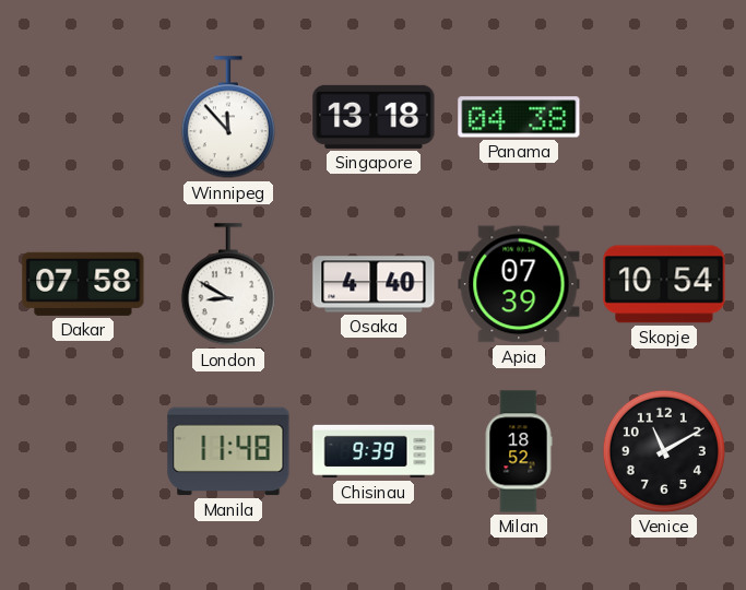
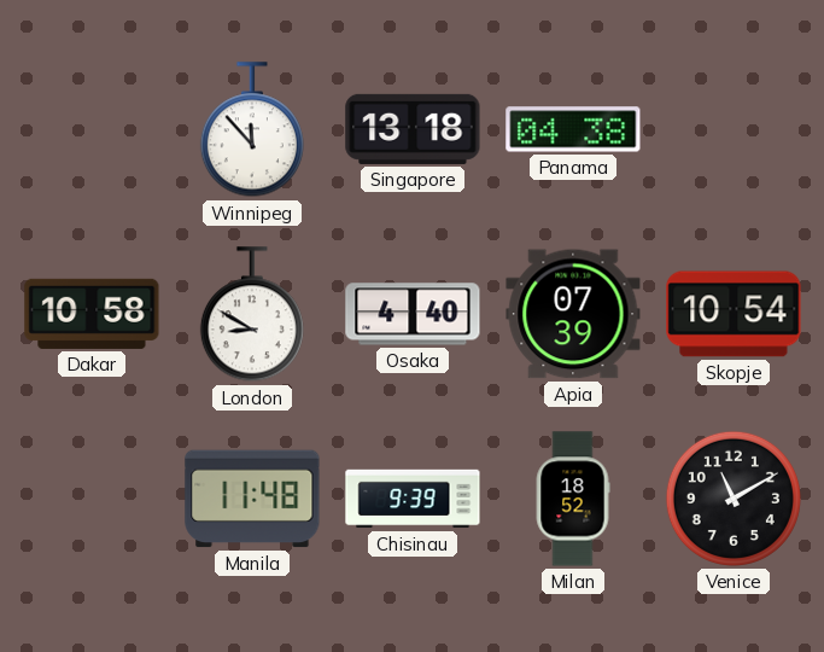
Dakar: 07:58 -> 10:58
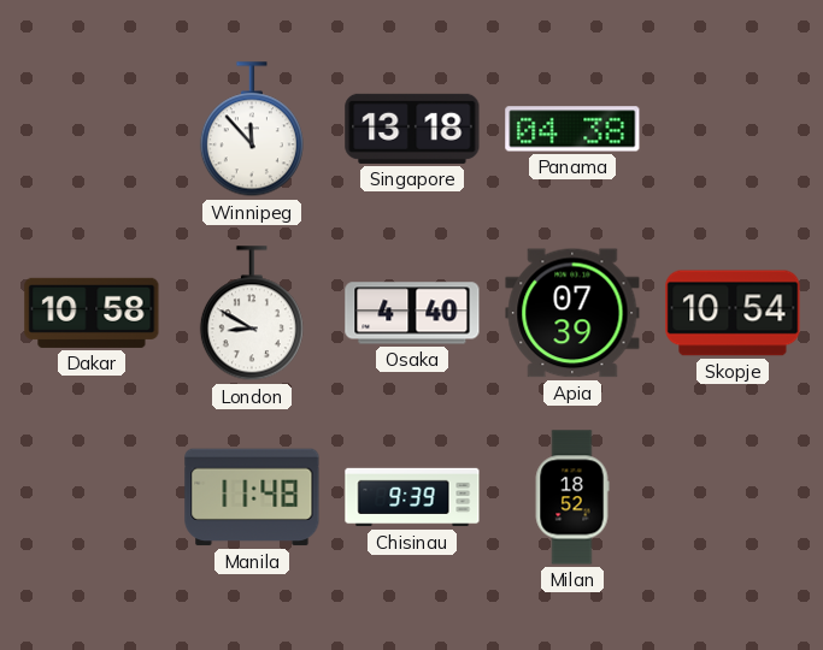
Venice: 11:10 -> none
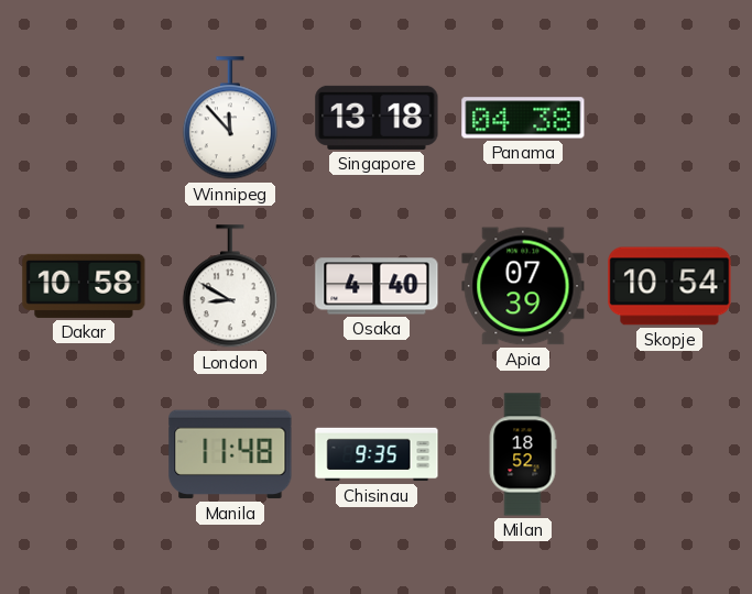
Chisinau: 9:39 -> 9:35
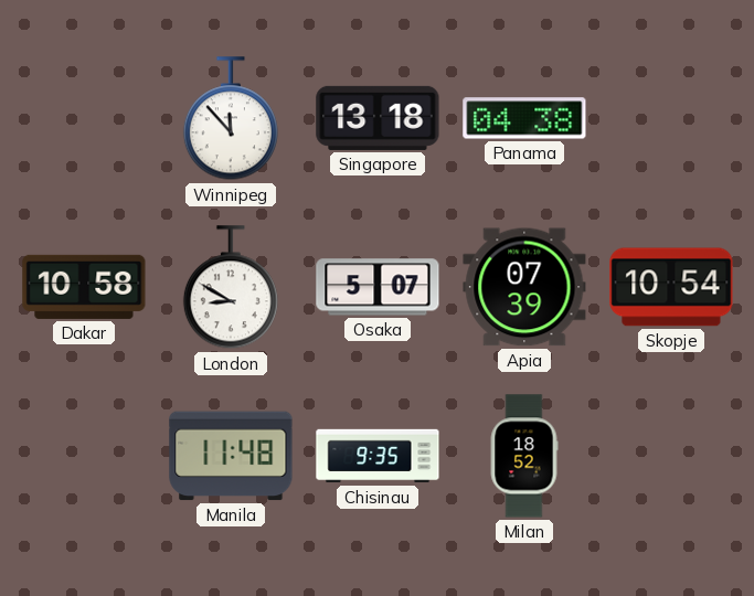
Osaka: 4:40 -> 5:07
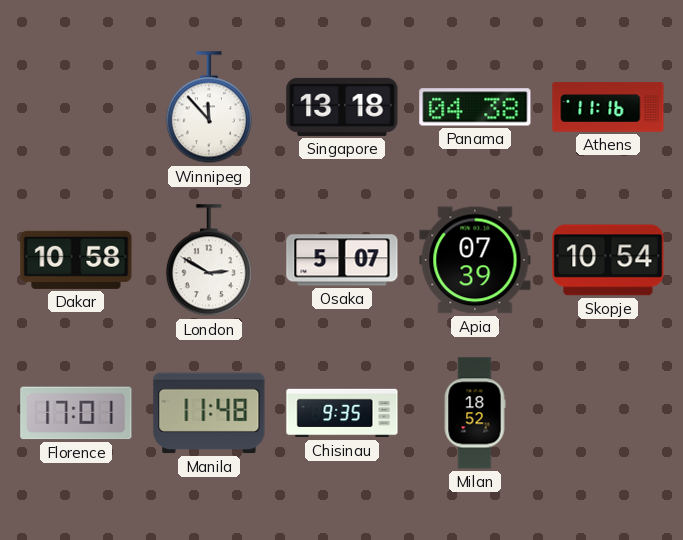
Athens: none -> 11:16
London: 8:50 -> 2:50
Florence: none -> 17:01
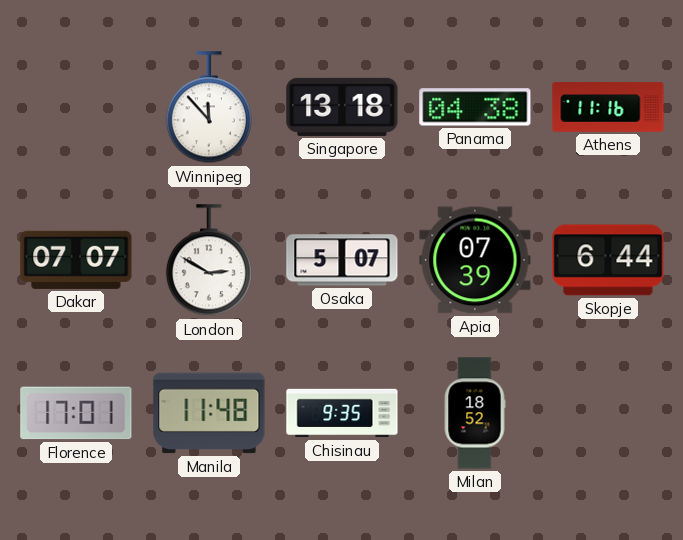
Dakar: 10:58 -> 07:07
Skopje: 10:54 -> 6:44
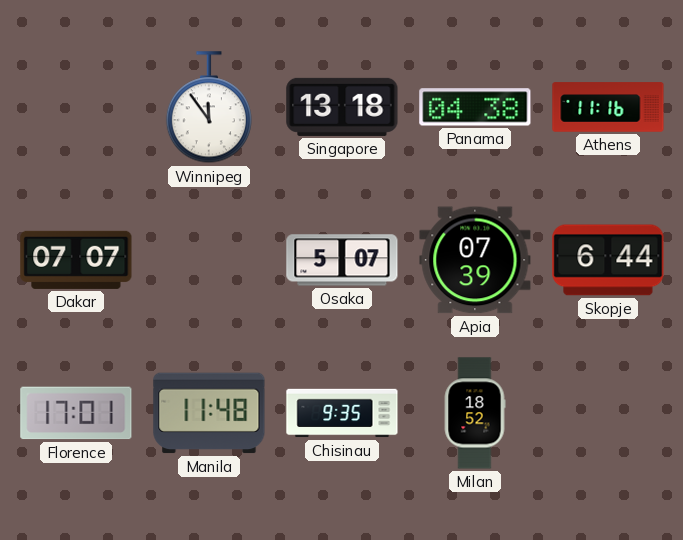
Winnipeg: 11:53 -> 11:54
London: 2:50 -> none
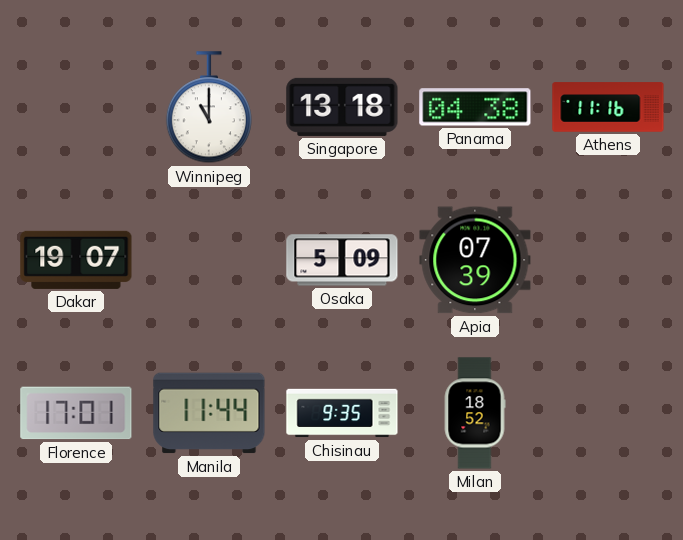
Winnipeg: 11:54 -> 11:00
Dakar: 07:07 -> 19:07
Osaka: 5:07 -> 5:09
Skopje: 6:44 -> none
Manila: 11:48 -> 11:44
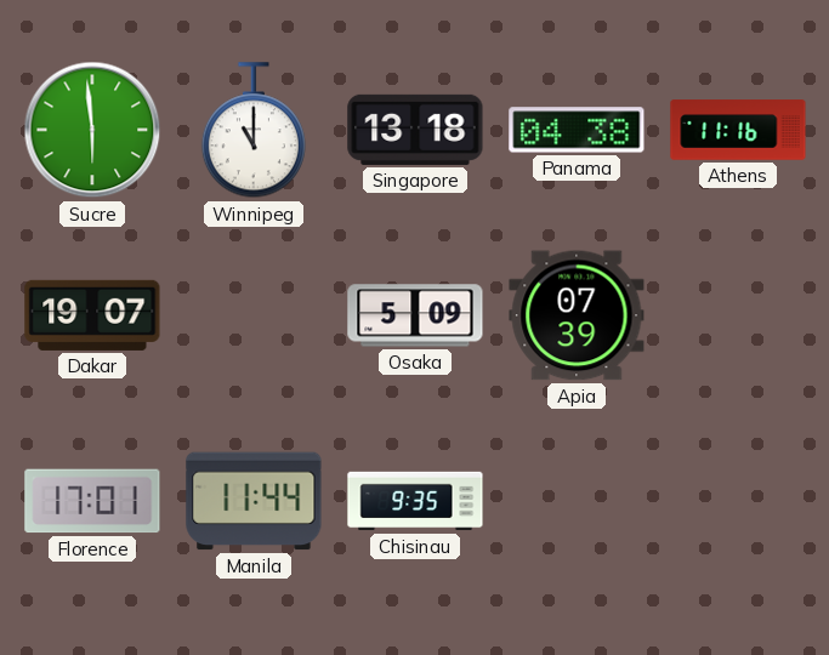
Sucre: none -> 5:59
Milan: 18:52 -> none
